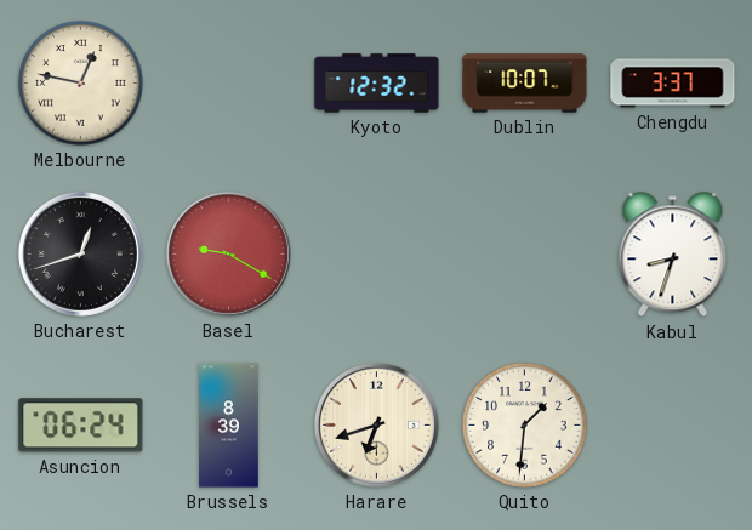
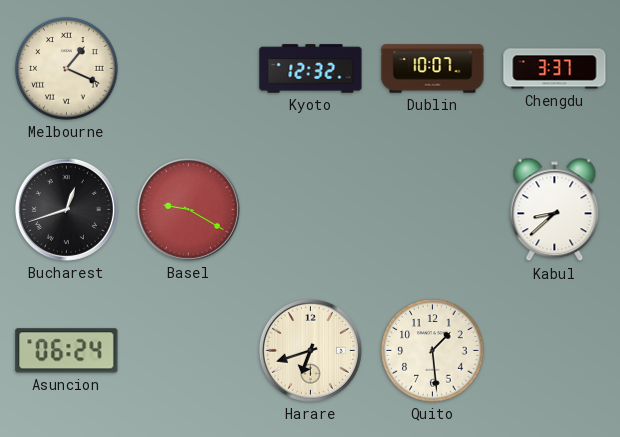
Melbourne: 12:47 -> 1:19
Kabul: 8:33 -> 8:38
Brussels: 8:39 -> none
Quito: 1:31 -> 1:29
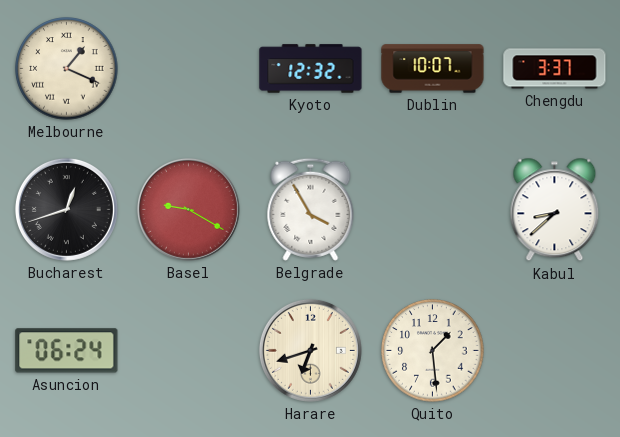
Belgrade: none -> 3:55
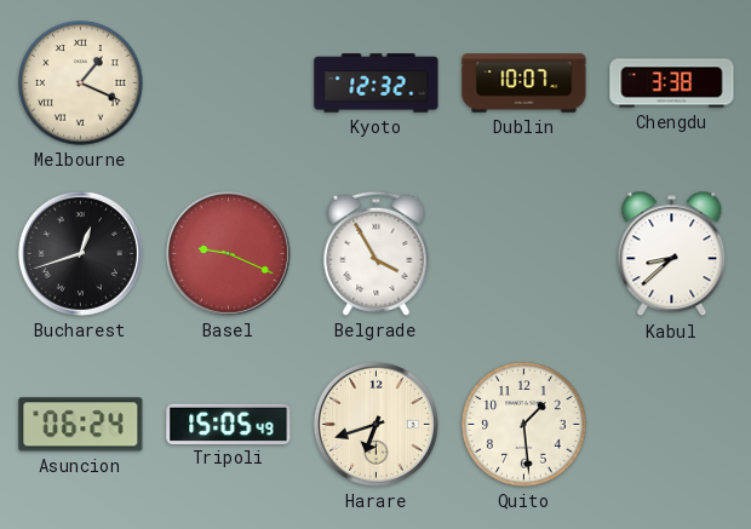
Chengdu: 3:37 -> 3:38
Basel: 9:20 -> 9:19
Tripoli: none -> 15:05
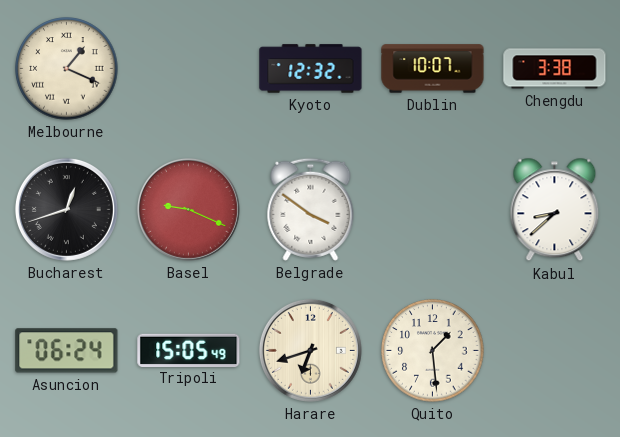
Belgrade: 3:55 -> 3:51
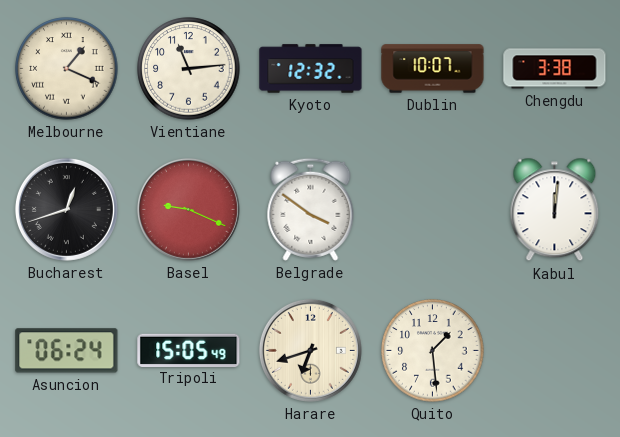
Vientiane: none -> 11:14
Kabul: 8:38 -> 12:01
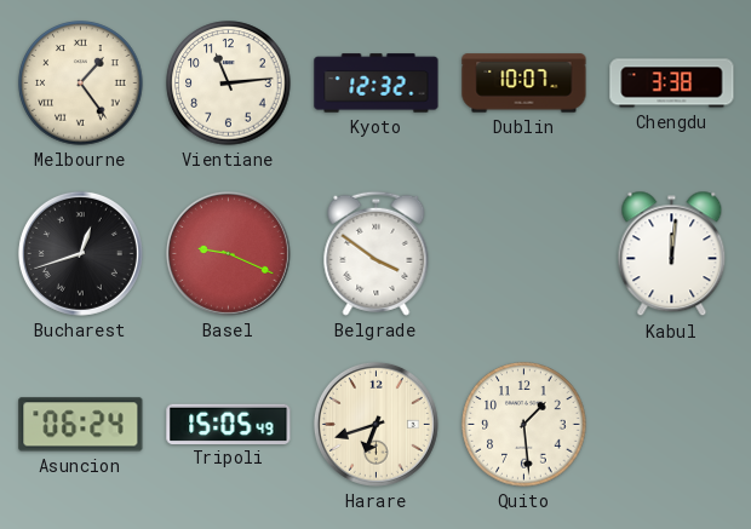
Melbourne: 1:19 -> 1:24
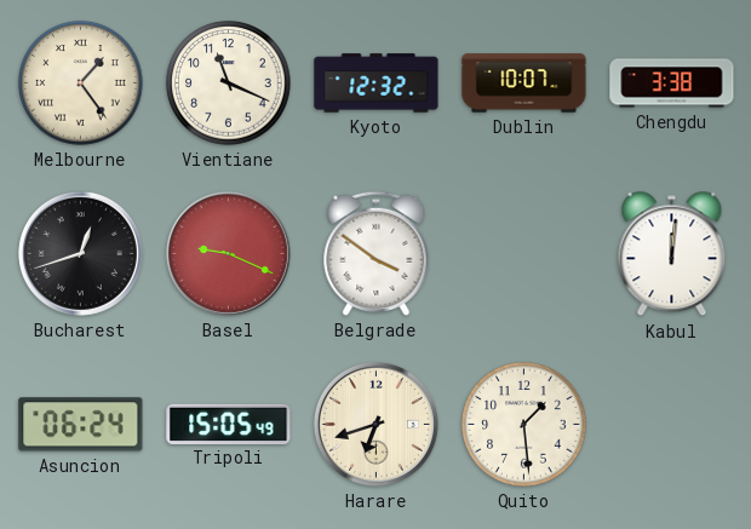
Vientiane: 11:14 -> 11:19
